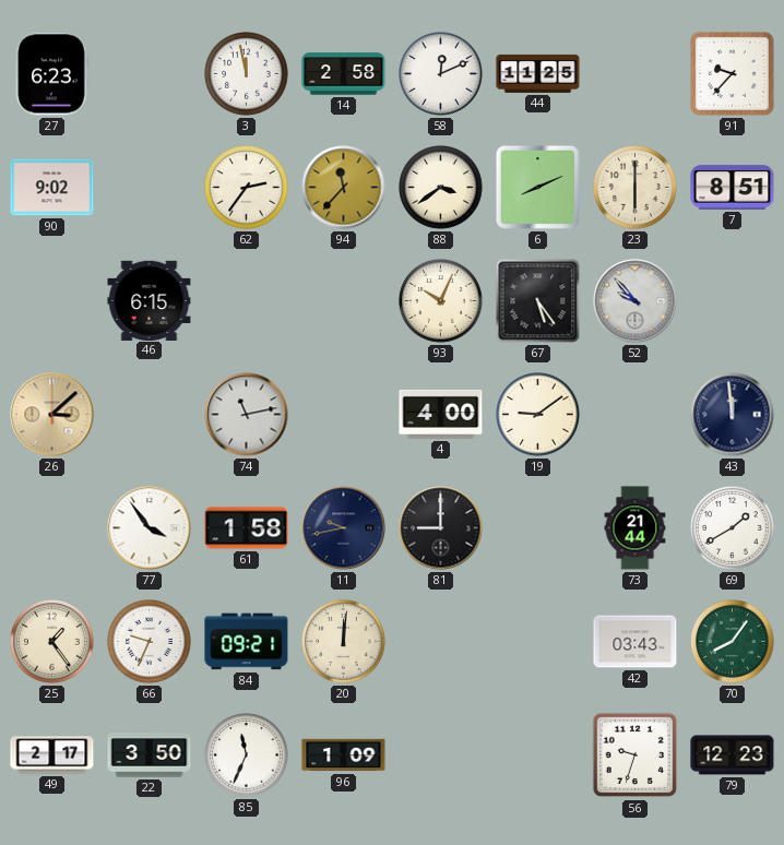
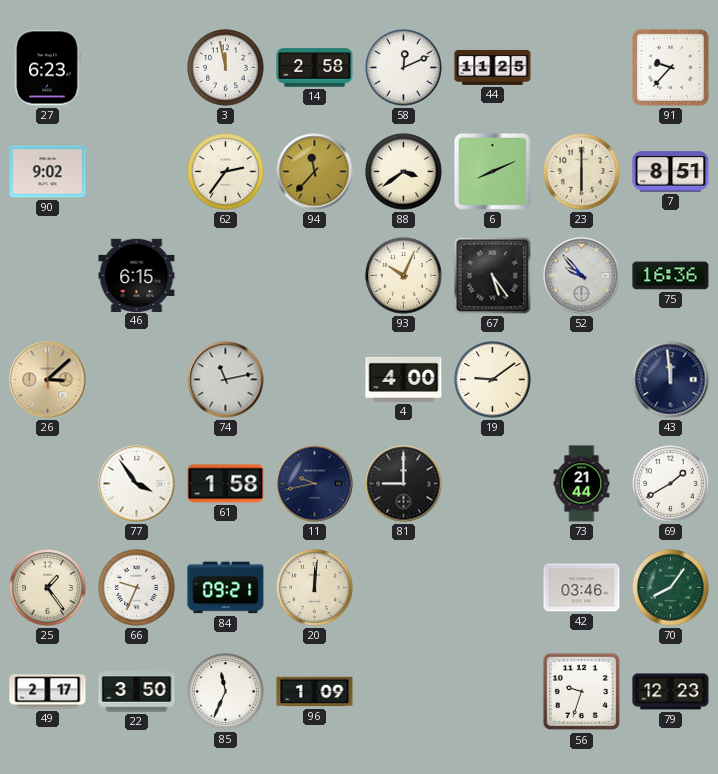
75: none -> 16:36
42: 03:43 -> 03:46
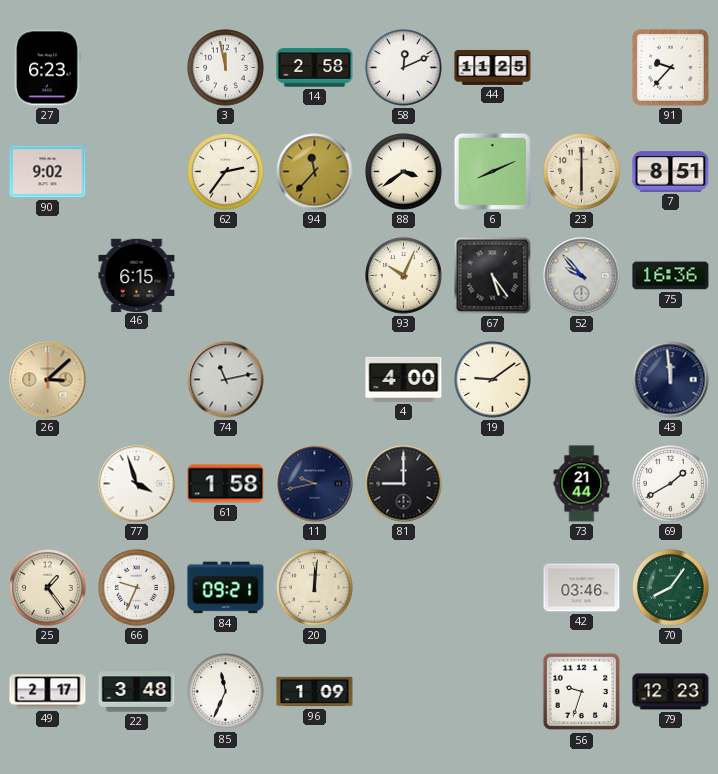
77: 3:54 -> 3:57
22: 3:50 -> 3:48
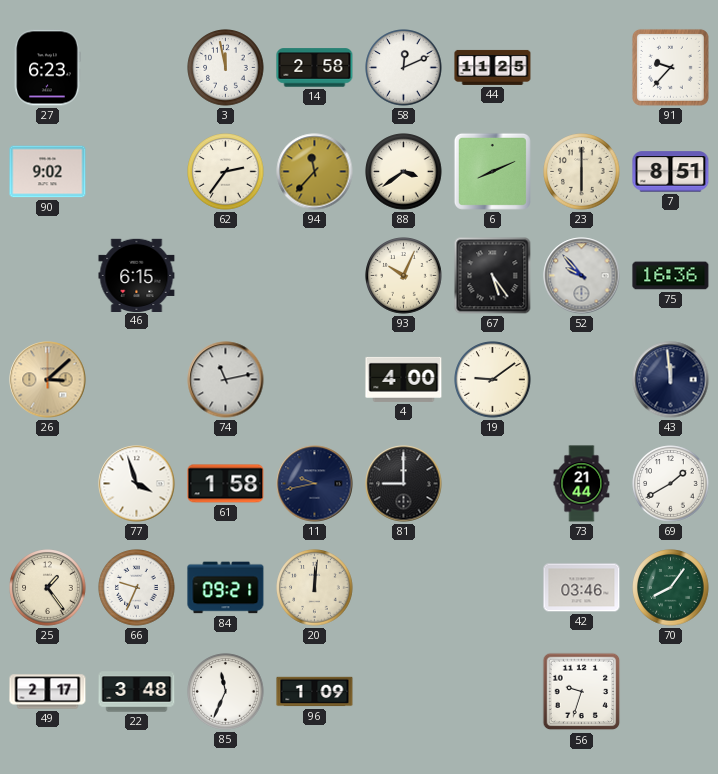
79: 12:23 -> none
